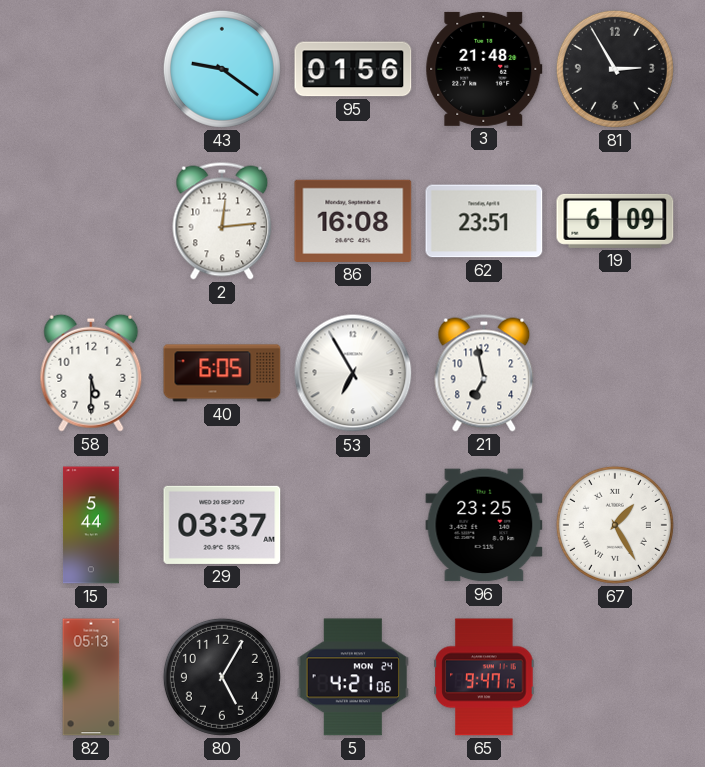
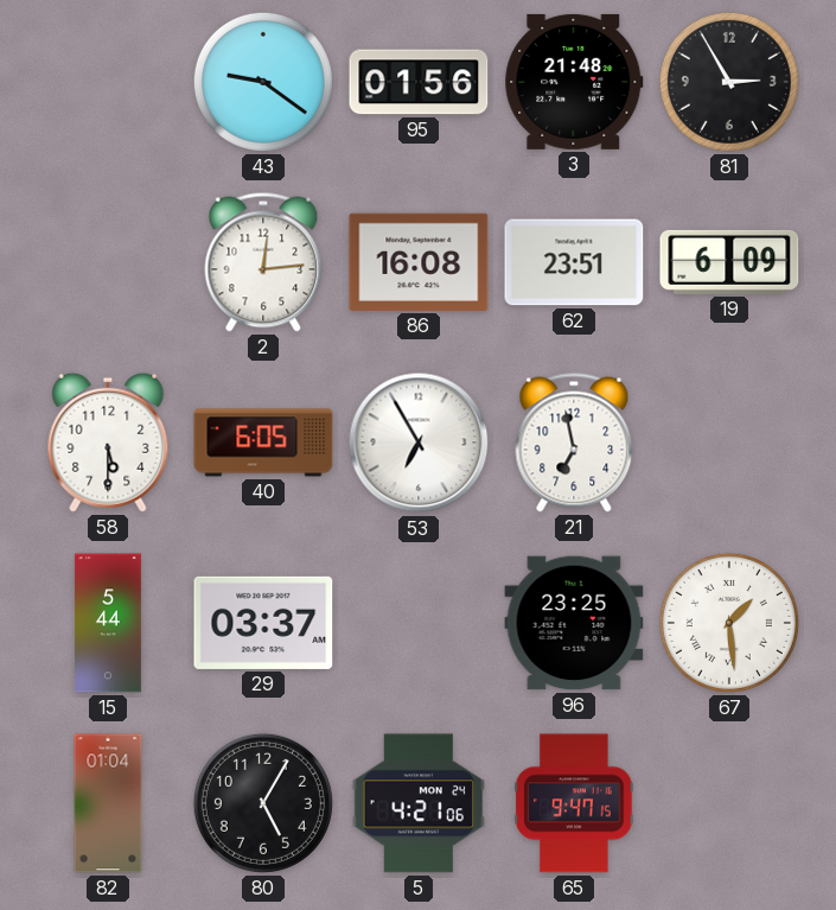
67: 1:25 -> 1:29
82: 05:13 -> 01:04
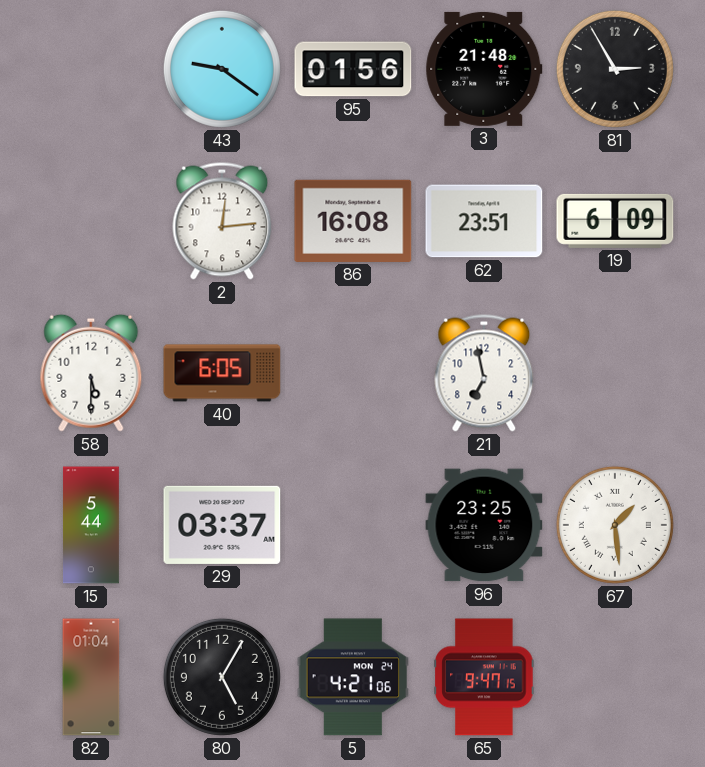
53: 6:55 -> none
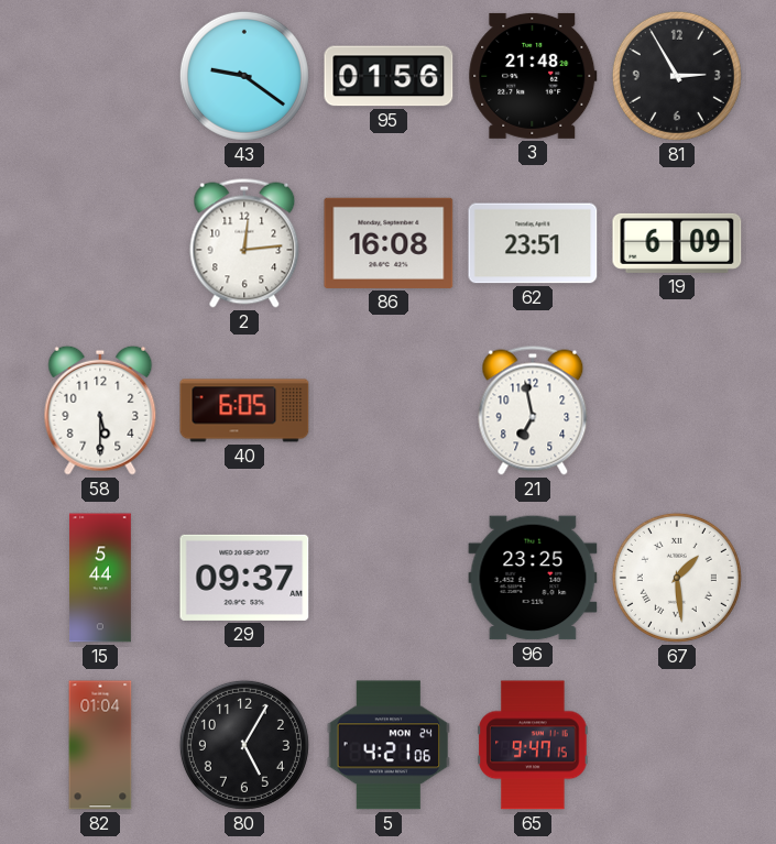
29: 03:37 -> 09:37
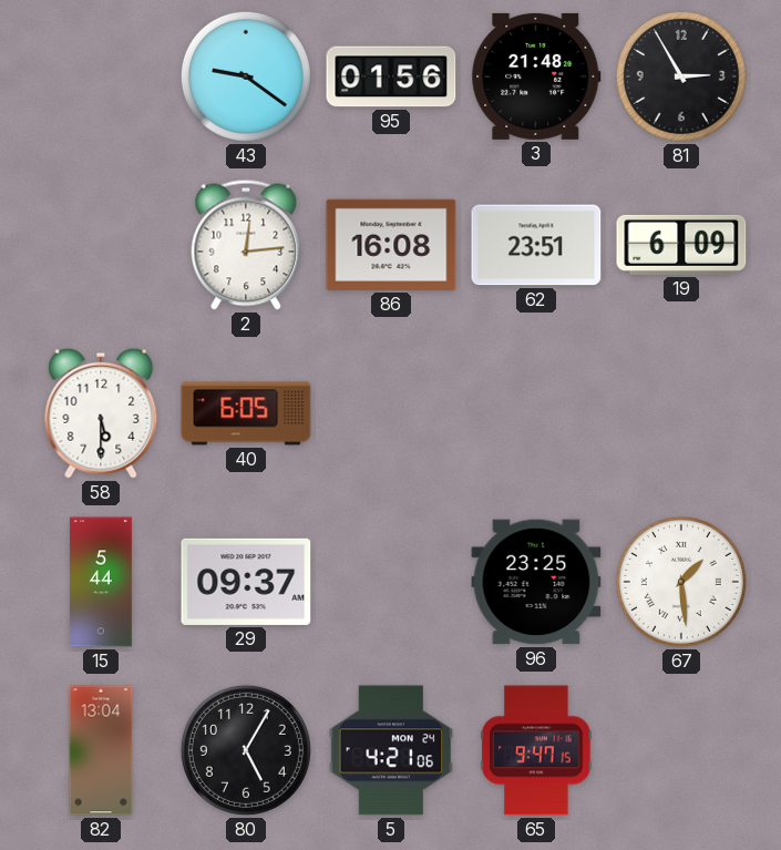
21: 6:58 -> none
82: 01:04 -> 13:04
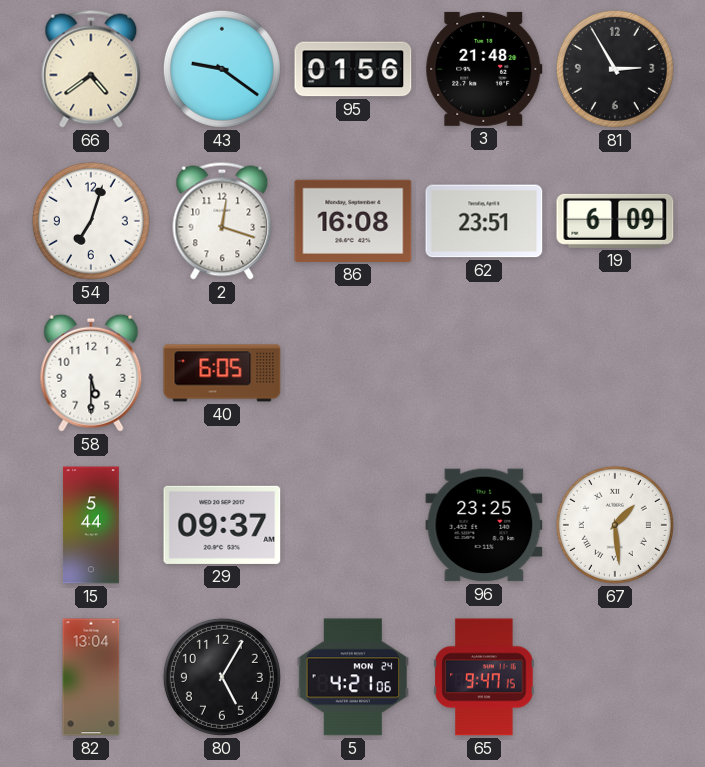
66: none -> 4:39
54: none -> 7:03
2: 12:14 -> 12:18
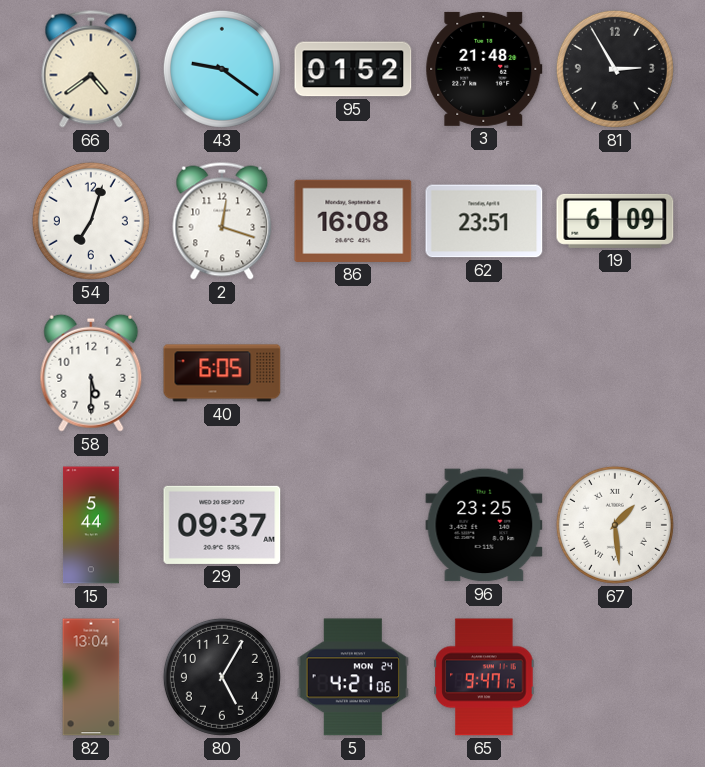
95: 01:56 -> 01:52
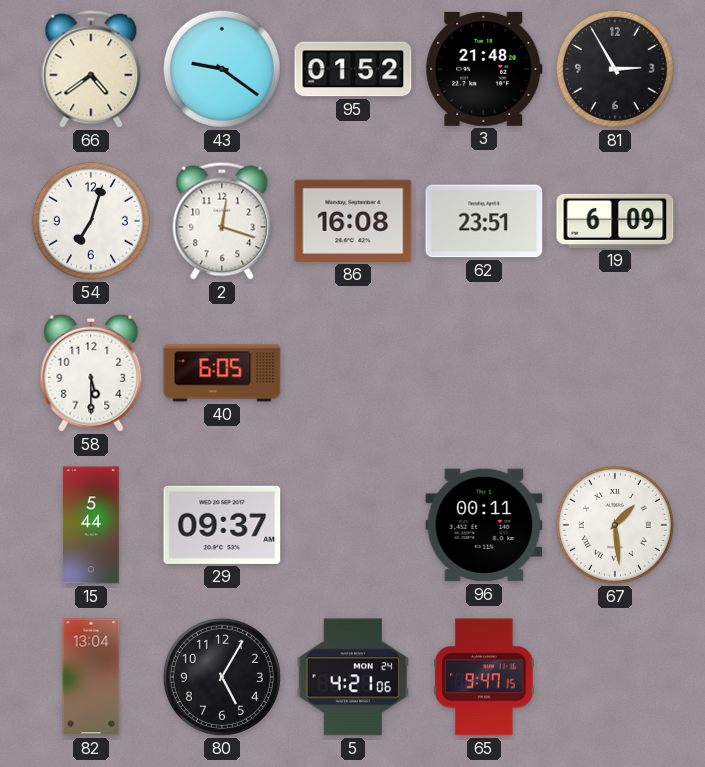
96: 23:25 -> 00:11
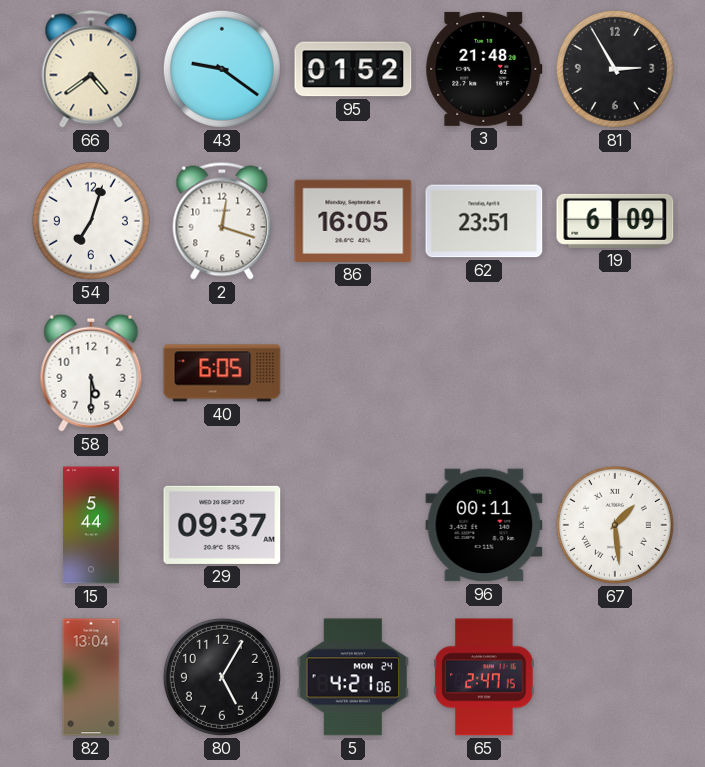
86: 16:08 -> 16:05
65: 9:47 -> 2:47
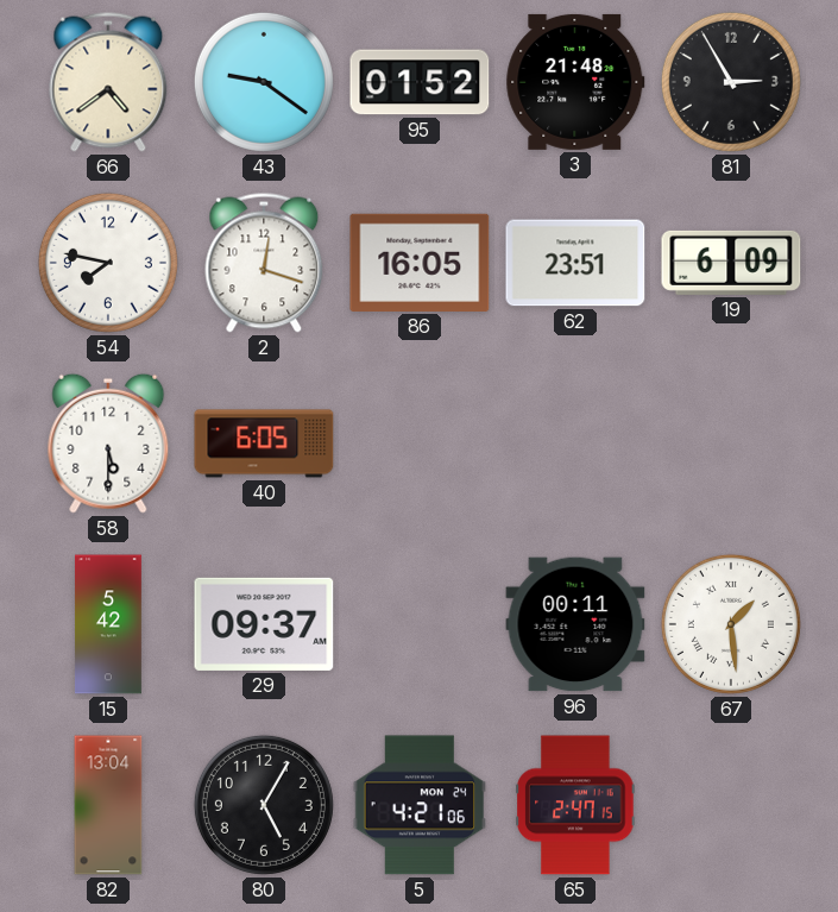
54: 7:03 -> 7:47
15: 5:44 -> 5:42
